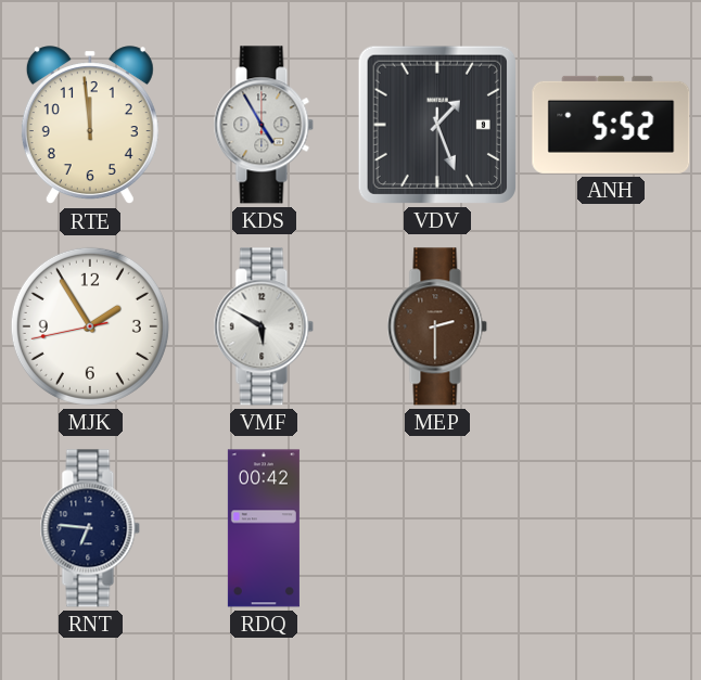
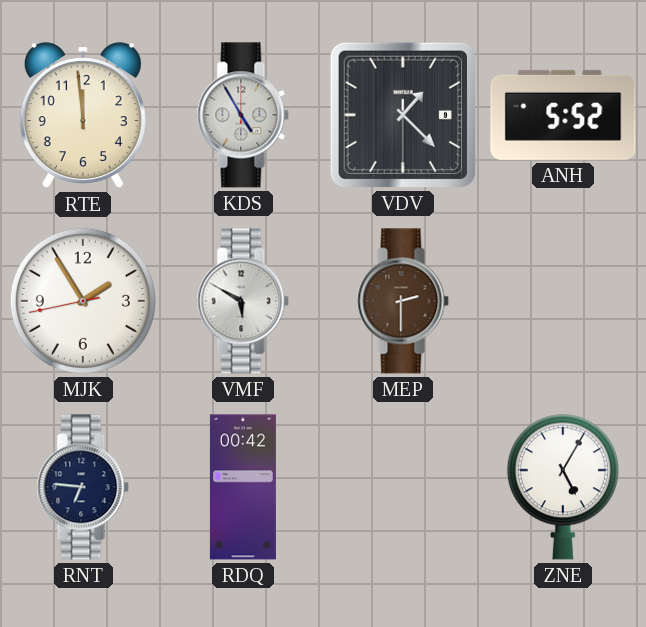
VDV: 1:26 -> 1:22
ZNE: none -> 5:05
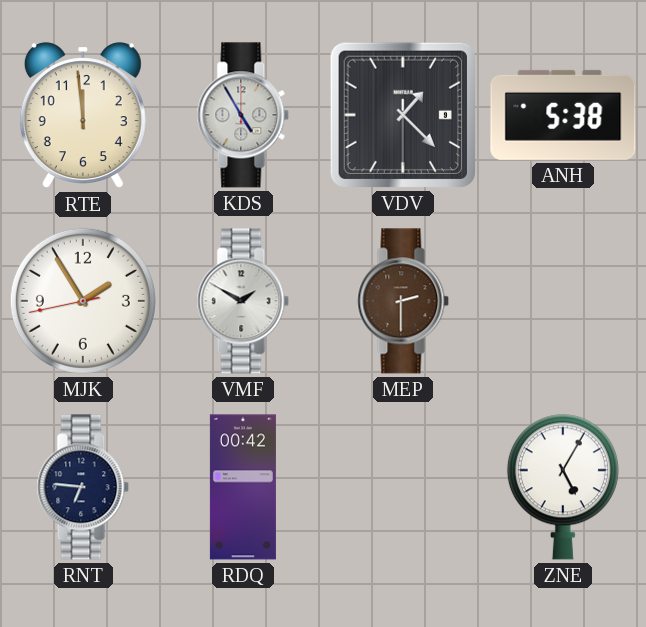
ANH: 5:52 -> 5:38
VMF: 5:50 -> 1:50
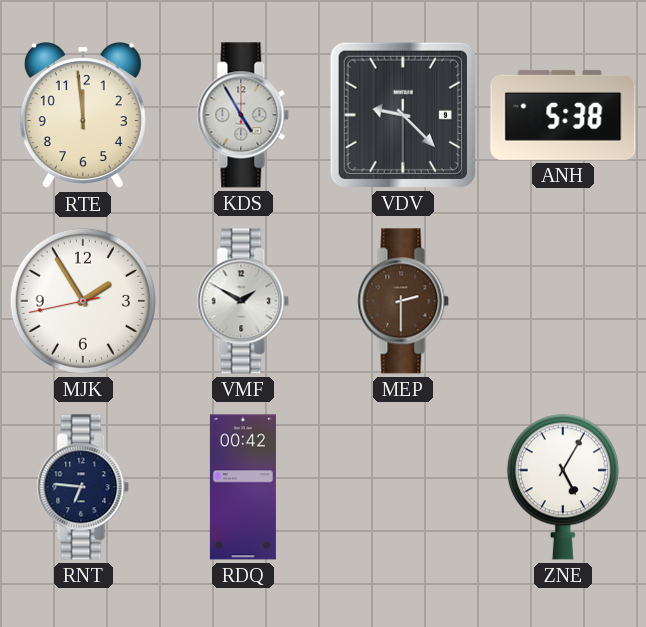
VDV: 1:22 -> 9:22
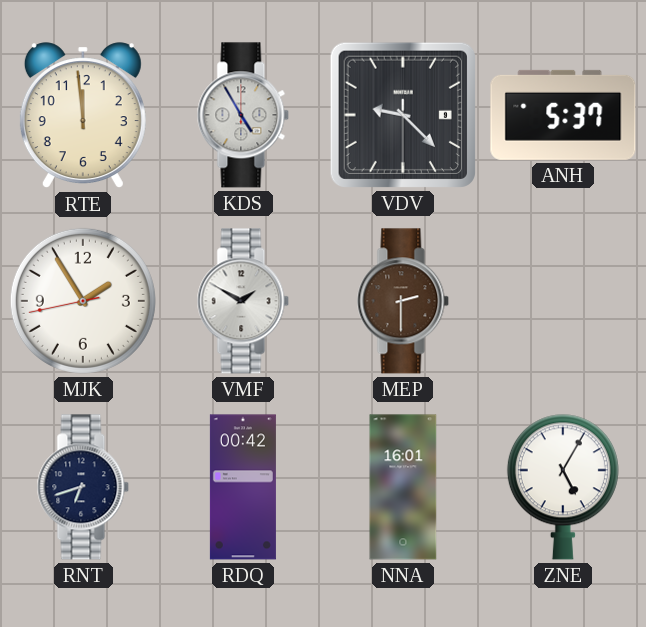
ANH: 5:38 -> 5:37
RNT: 6:46 -> 6:42
NNA: none -> 16:01
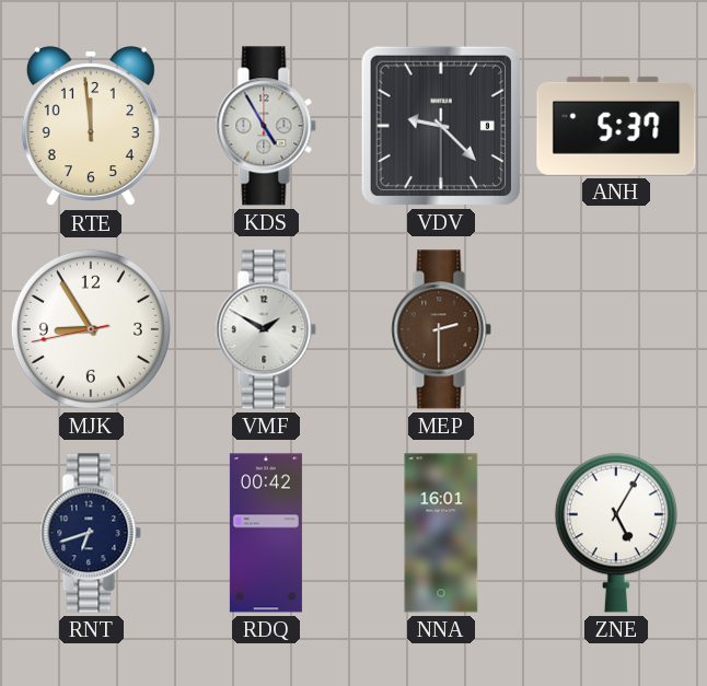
MJK: 1:54 -> 8:54
